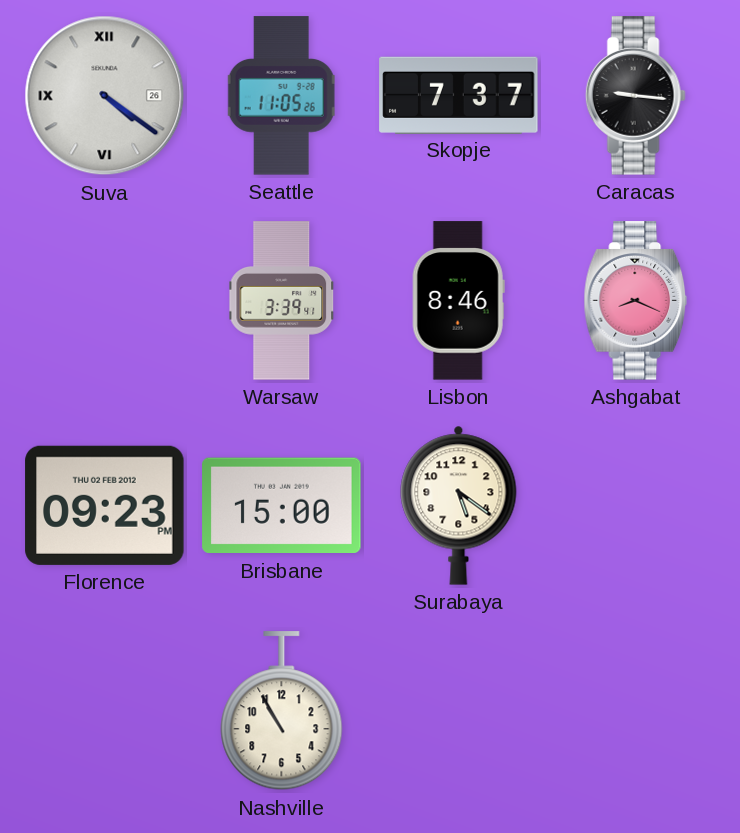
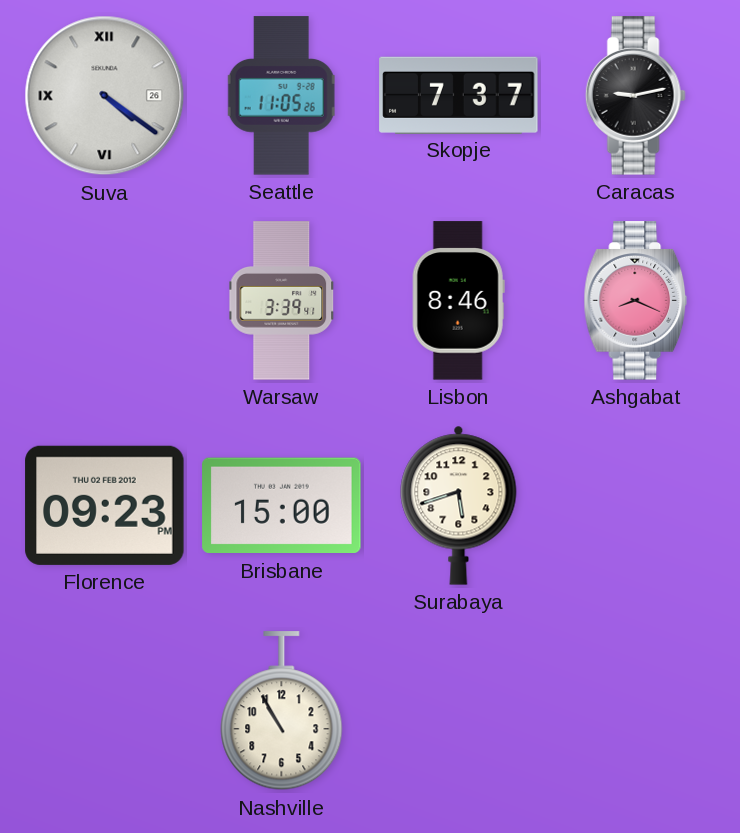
Caracas: 9:16 -> 9:13
Surabaya: 5:21 -> 5:42
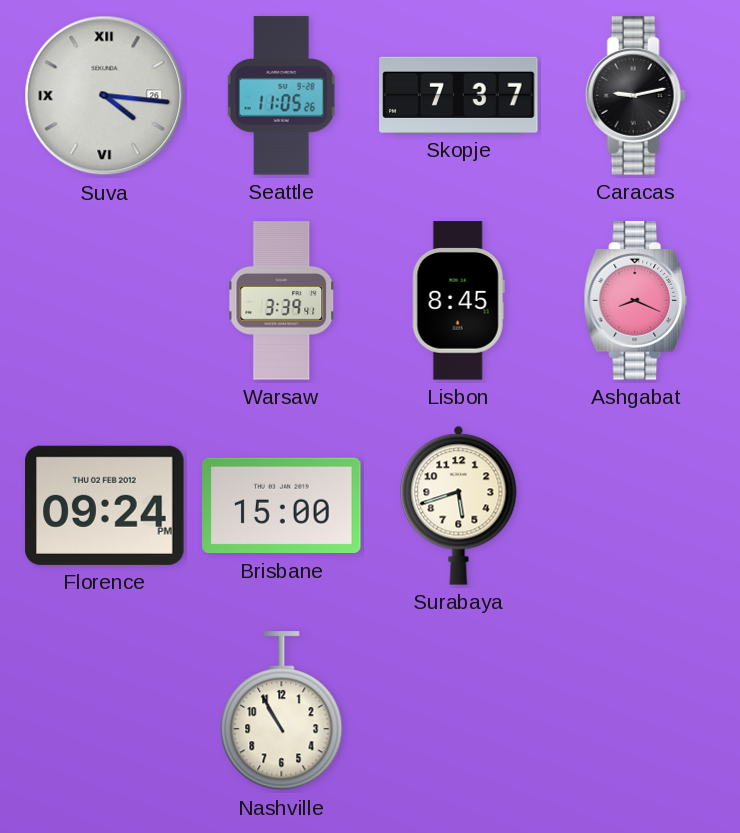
Suva: 4:21 -> 4:16
Lisbon: 8:46 -> 8:45
Florence: 09:23 -> 09:24
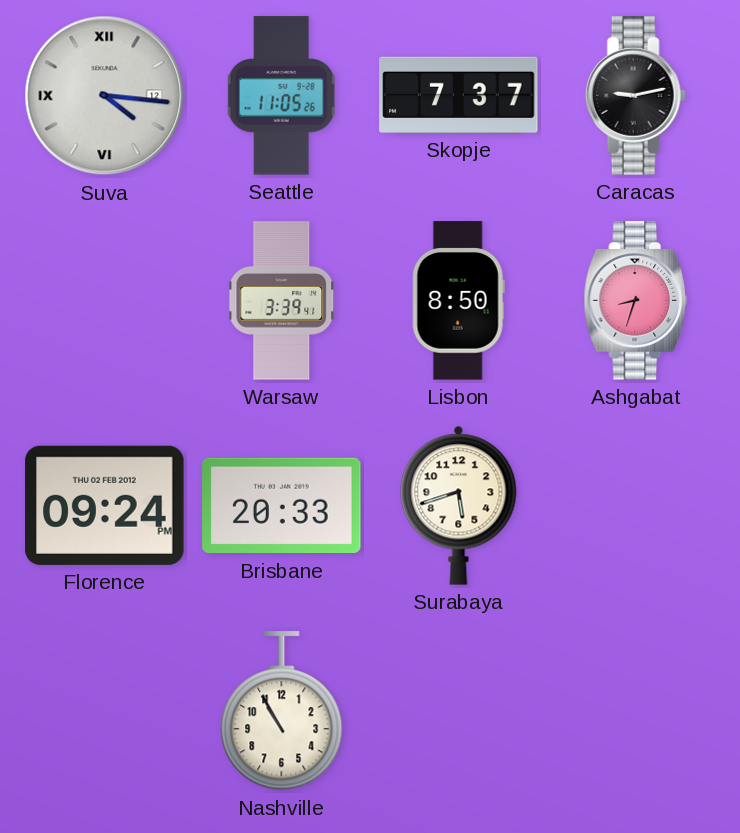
Suva date: 26 -> 12
Lisbon: 8:45 -> 8:50
Ashgabat: 8:19 -> 8:33
Brisbane: 15:00 -> 20:33
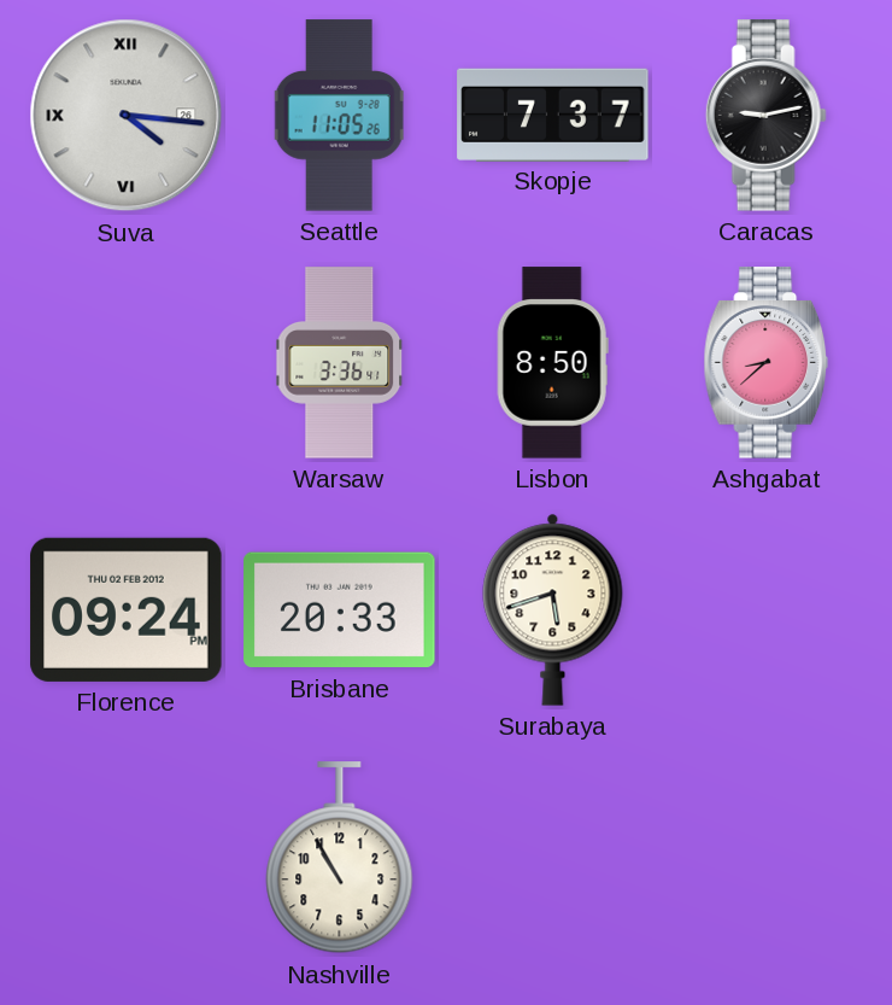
Suva date: 12 -> 26
Warsaw: 3:39 -> 3:36
Ashgabat: 8:33 -> 8:38
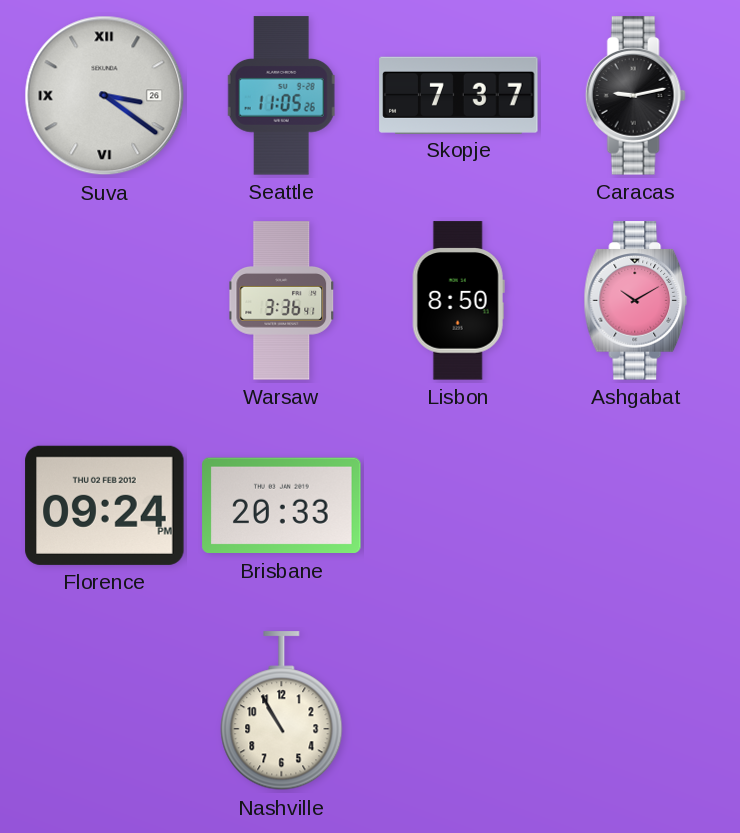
Suva: 4:16 -> 3:21
Ashgabat: 8:38 -> 10:10
Surabaya: 5:42 -> none
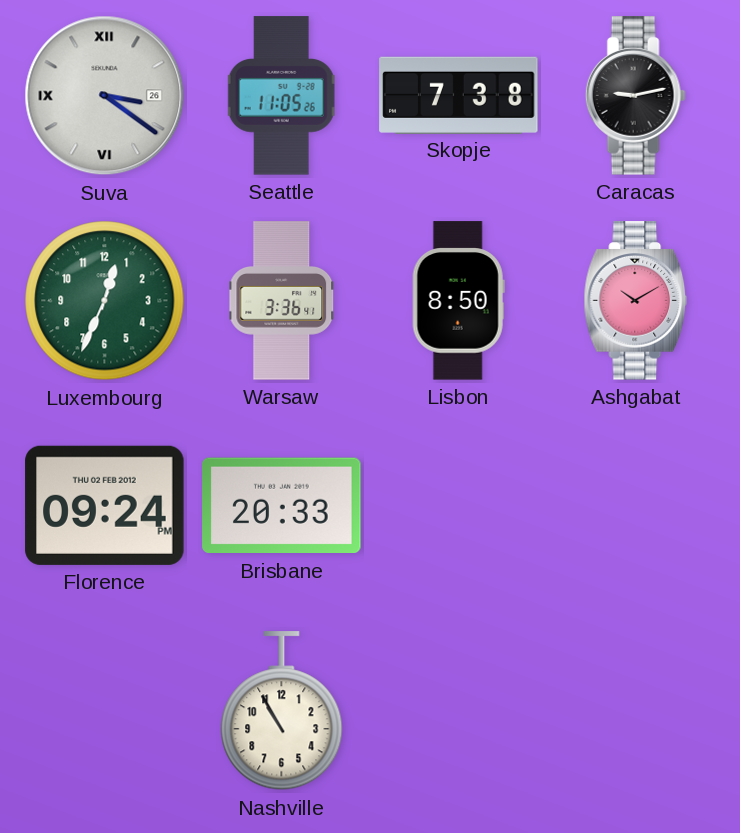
Skopje: 7:37 -> 7:38
Luxembourg: none -> 12:34
